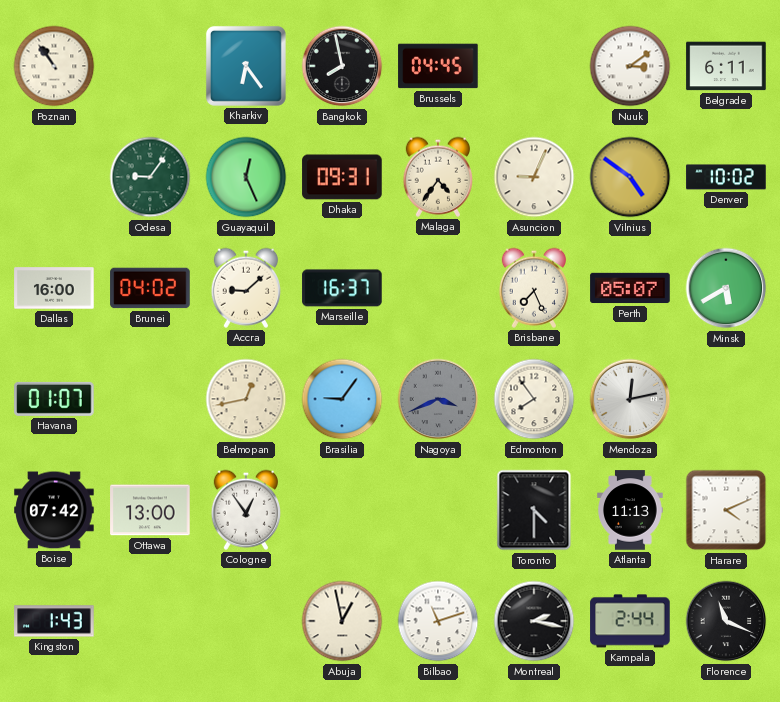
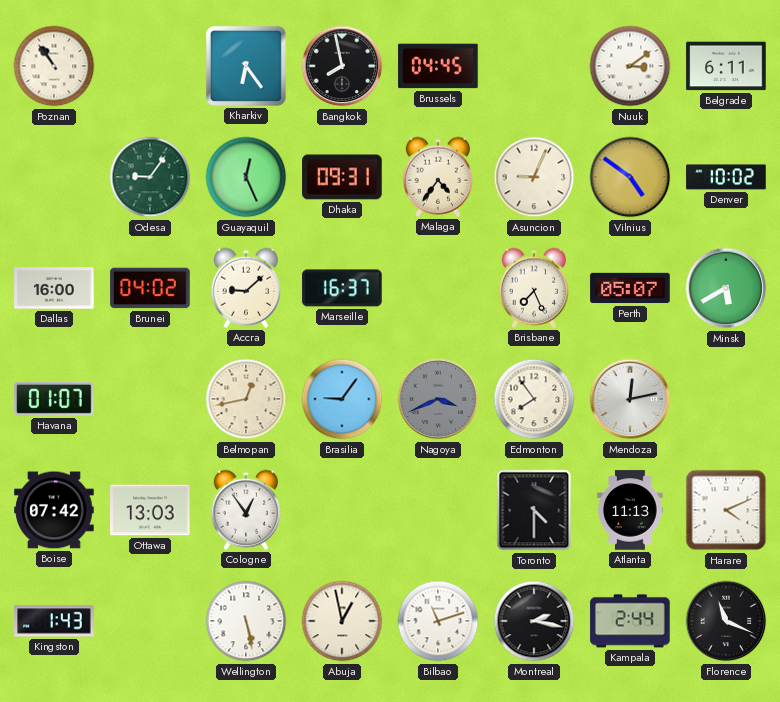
Ottawa: 13:00 -> 13:03
Wellington: none -> 5:28
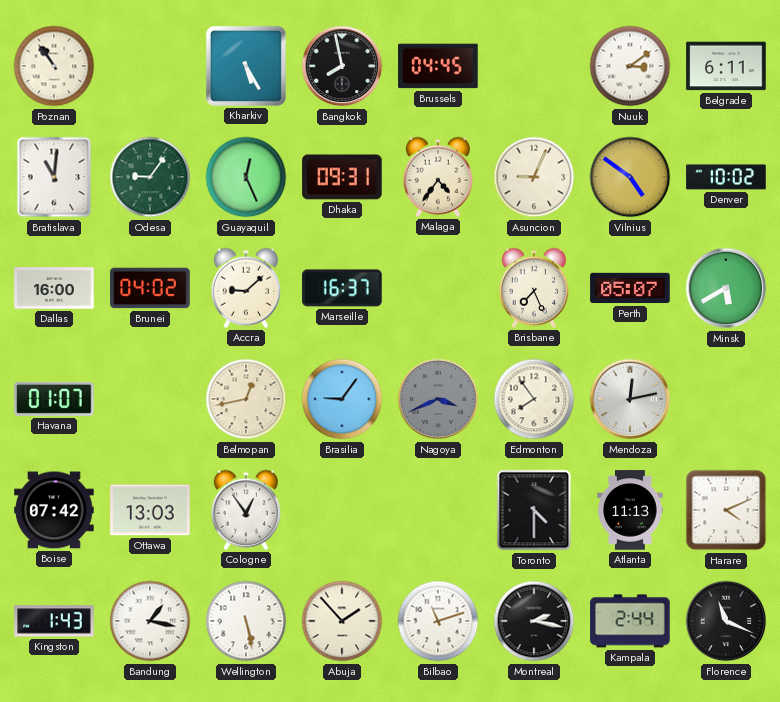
Kharkiv: 6:24 -> 5:25
Bratislava: none -> 11:01
Bandung: none -> 1:17
Abuja: 12:58 -> 1:53
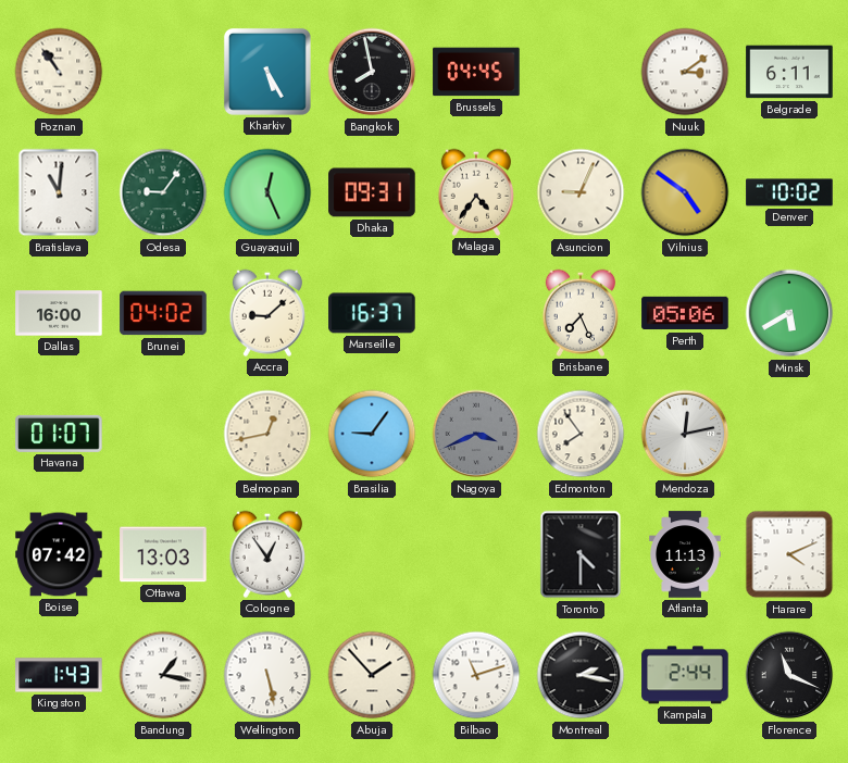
Perth: 05:07 -> 05:06
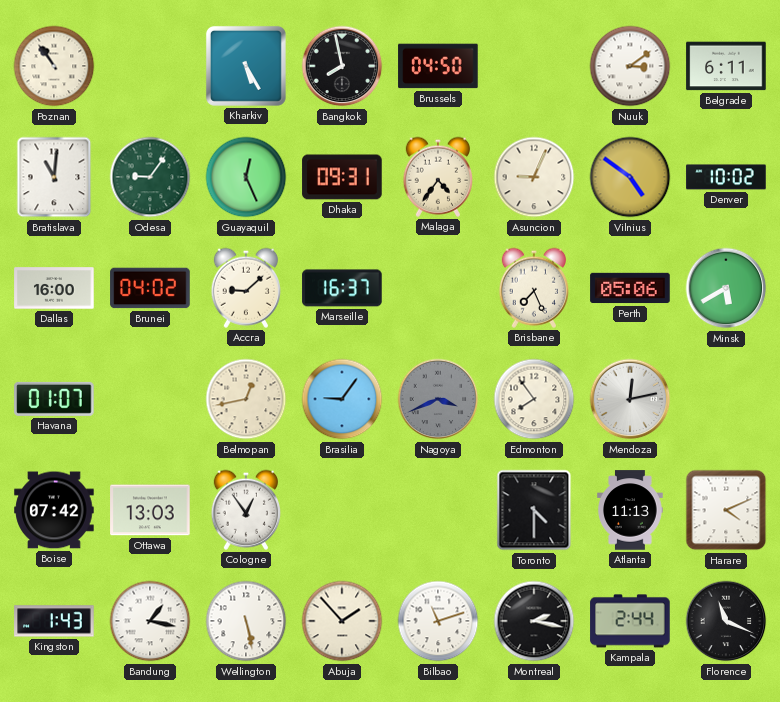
Brussels: 04:45 -> 04:50
